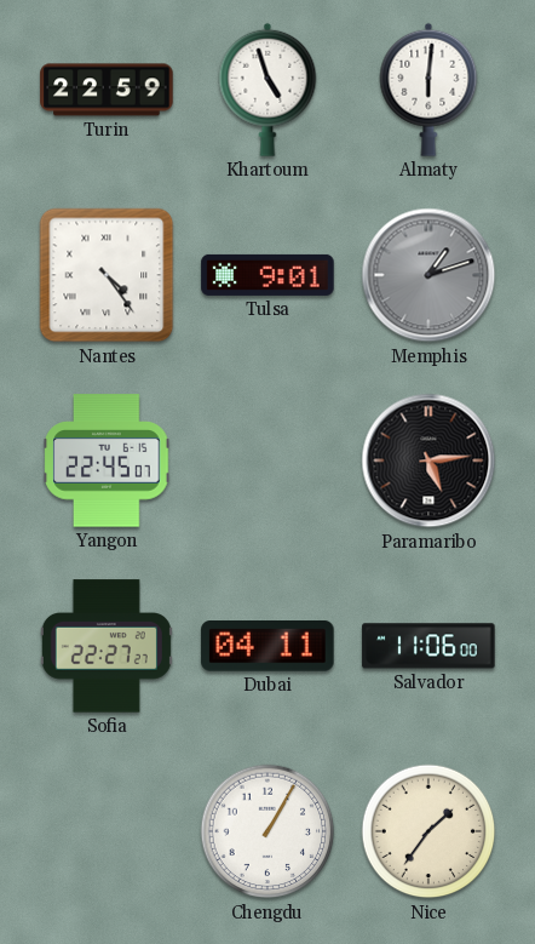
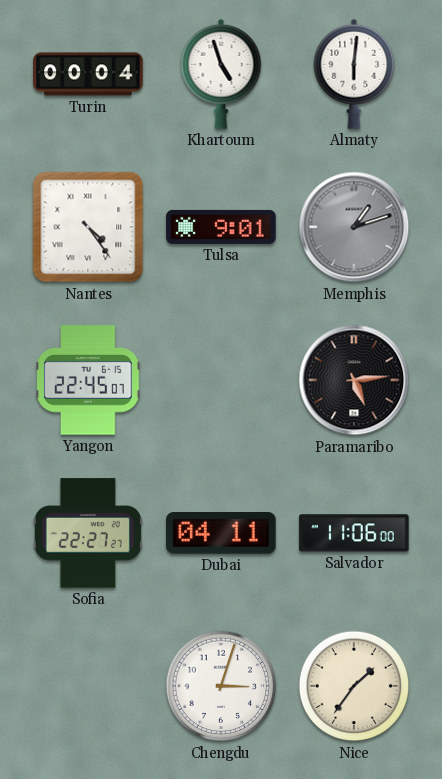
Turin: 22:59 -> 00:04
Chengdu: 1:05 -> 3:03
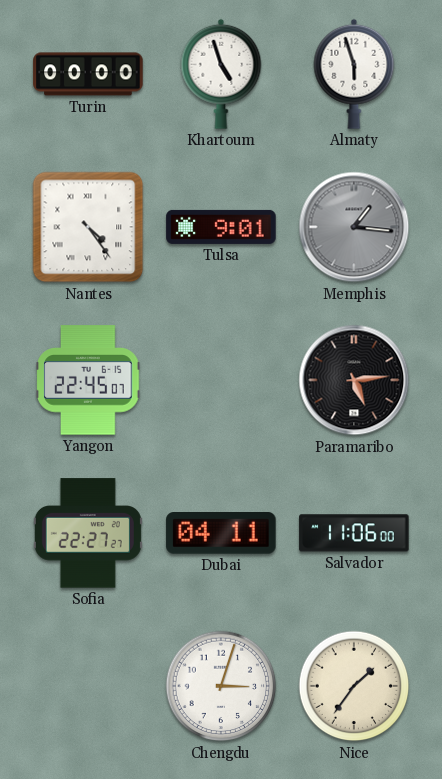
Turin: 00:04 -> 00:00
Almaty: 6:01 -> 5:57
Memphis: 1:12 -> 1:16
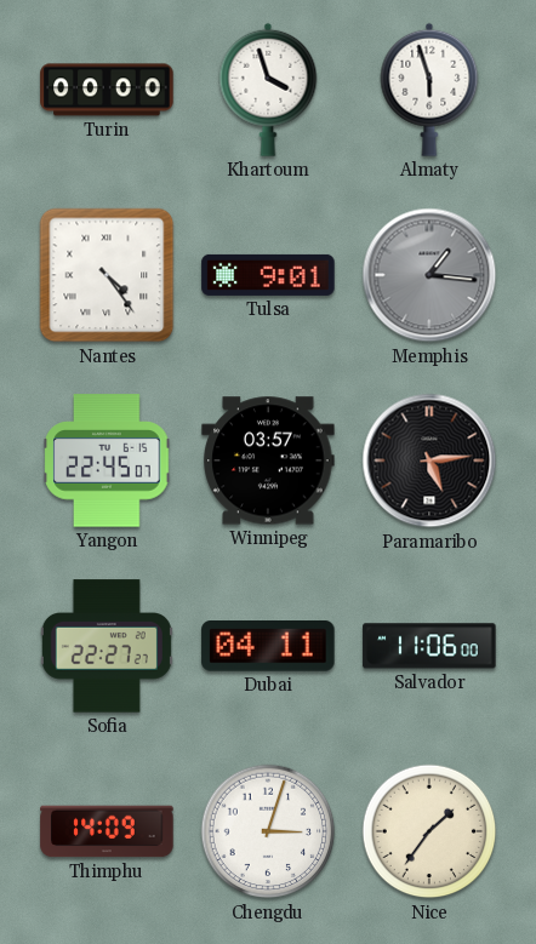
Khartoum: 4:57 -> 3:57
Winnipeg: none -> 03:57
Thimphu: none -> 14:09
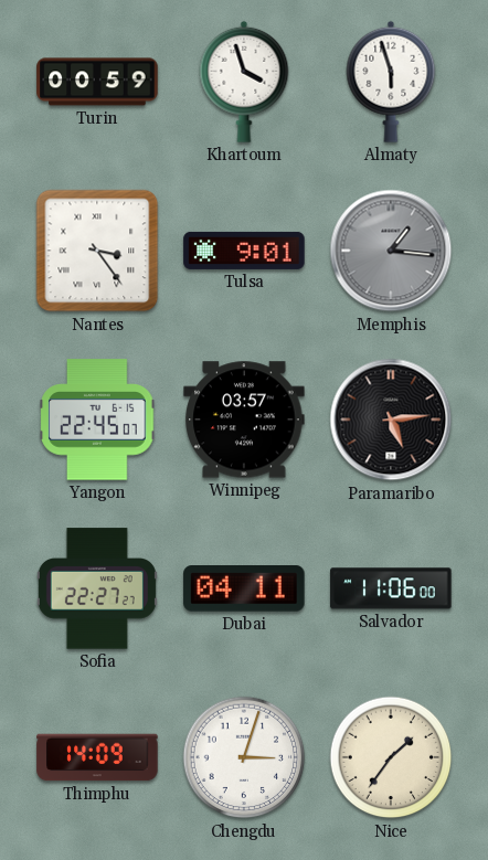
Turin: 00:00 -> 00:59
Nantes: 4:24 -> 3:24
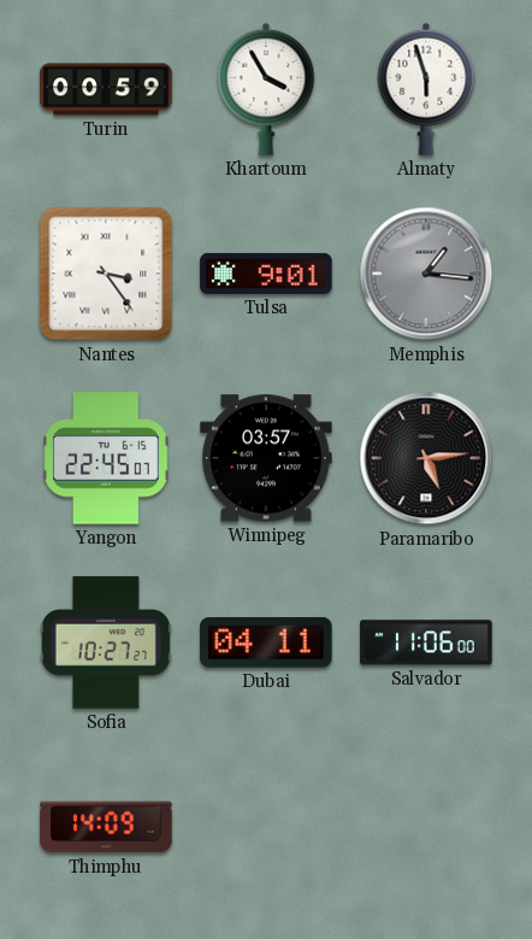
Khartoum: 3:57 -> 3:55
Sofia: 22:27 -> 10:27
Chengdu: 3:03 -> none
Nice: 1:36 -> none
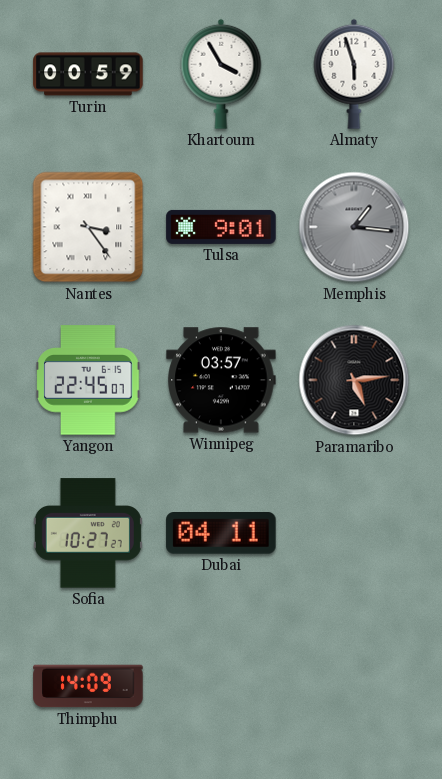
Salvador: 11:06 -> none
